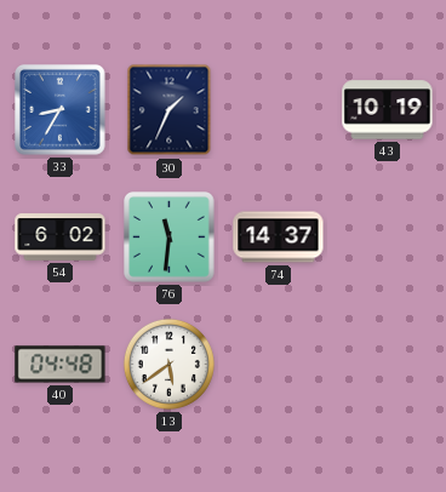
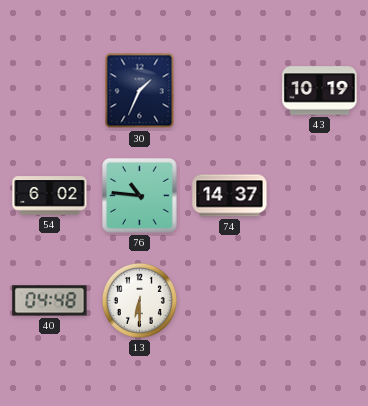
33: 8:35 -> none
76: 11:31 -> 10:46
13: 5:39 -> 6:30
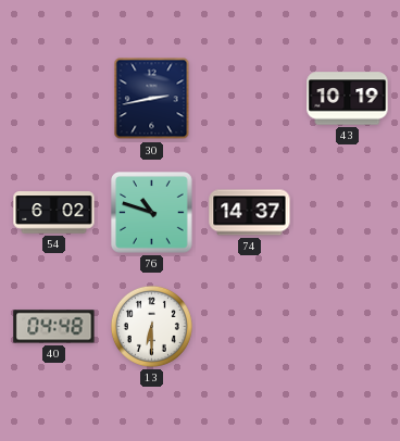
30: 1:34 -> 2:43
76: 10:46 -> 10:48
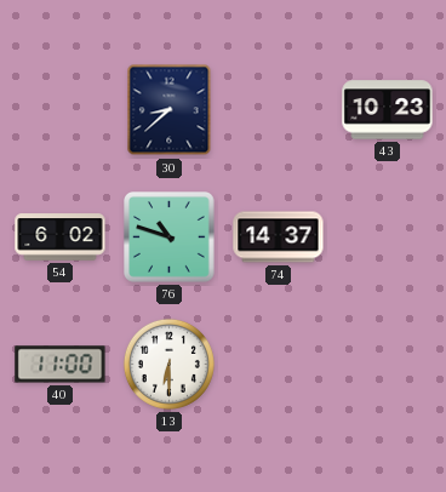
30: 2:43 -> 8:38
43: 10:19 -> 10:23
40: 04:48 -> 11:00
